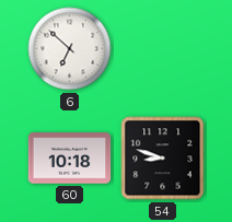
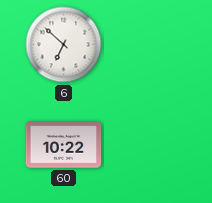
60: 10:18 -> 10:22
54: 8:48 -> none
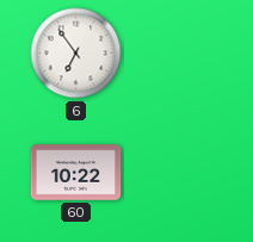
6: 6:52 -> 6:54
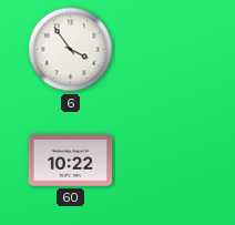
6: 6:54 -> 3:54
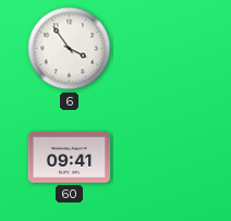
60: 10:22 -> 09:41
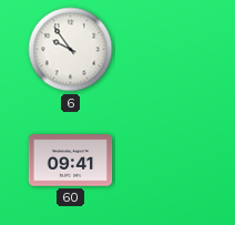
6: 3:54 -> 9:54
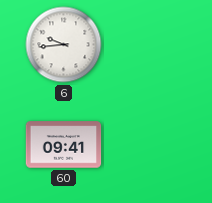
6: 9:54 -> 9:44
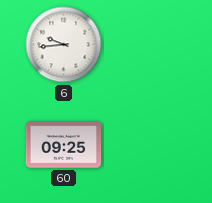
60: 09:41 -> 09:25
